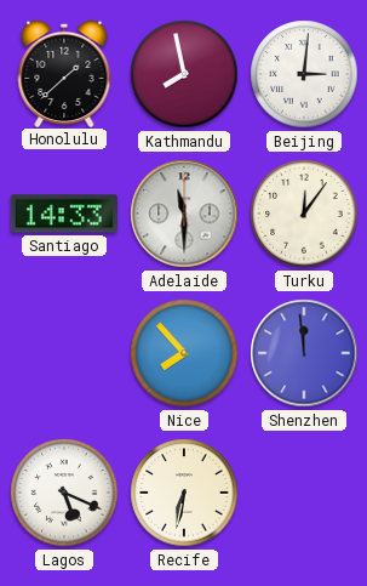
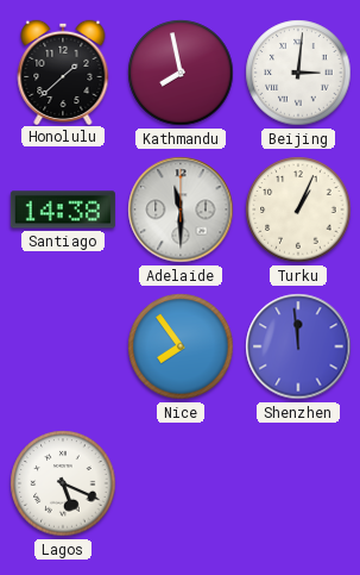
Santiago: 14:33 -> 14:38
Turku: 12:06 -> 1:04
Nice: 7:53 -> 7:54
Recife: 6:32 -> none
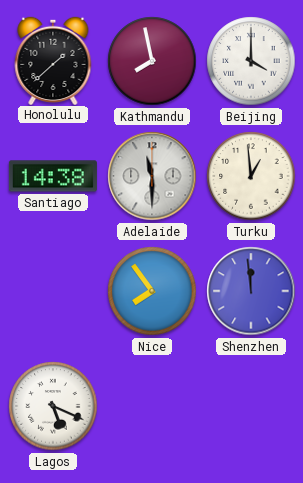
Beijing: 3:01 -> 4:00
Turku: 1:04 -> 12:59
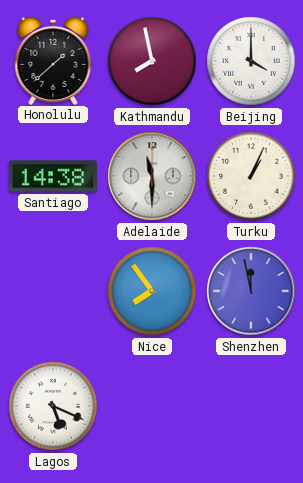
Turku: 12:59 -> 1:04
Shenzhen: 11:59 -> 11:58
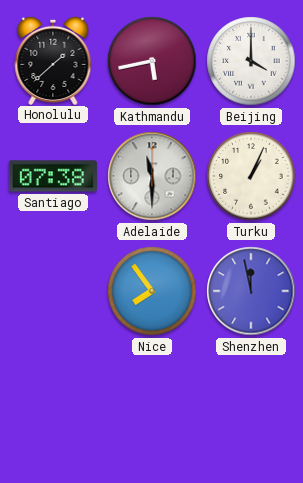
Kathmandu: 7:58 -> 5:43
Santiago: 14:38 -> 07:38
Lagos: 5:19 -> none
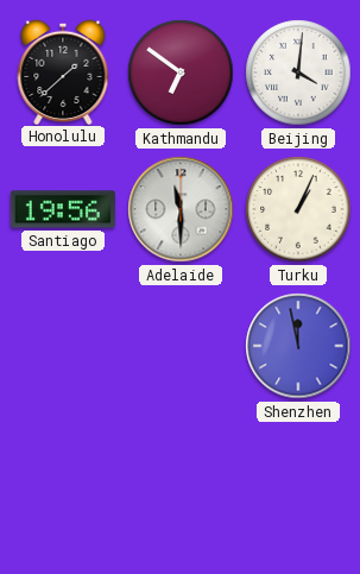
Kathmandu: 5:43 -> 6:51
Beijing: 4:00 -> 4:01
Santiago: 07:38 -> 19:56
Nice: 7:54 -> none
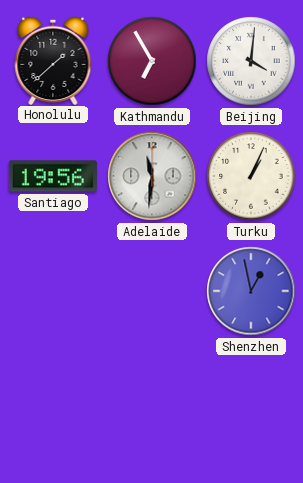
Kathmandu: 6:51 -> 6:55
Adelaide: 11:30 -> 11:31
Shenzhen: 11:58 -> 12:58
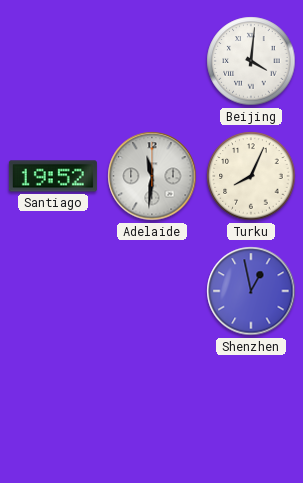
Honolulu: 1:38 -> none
Kathmandu: 6:55 -> none
Santiago: 19:56 -> 19:52
Turku: 1:04 -> 8:04
